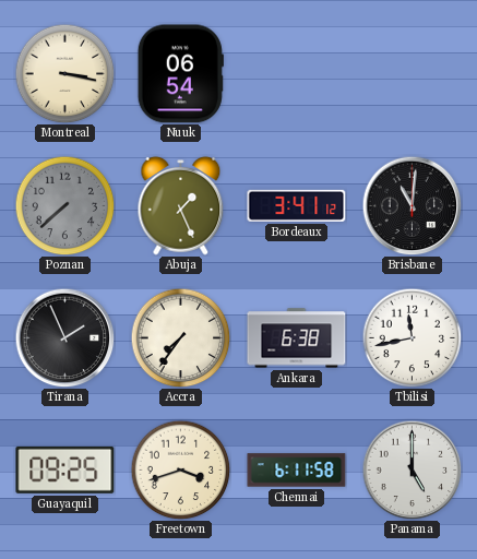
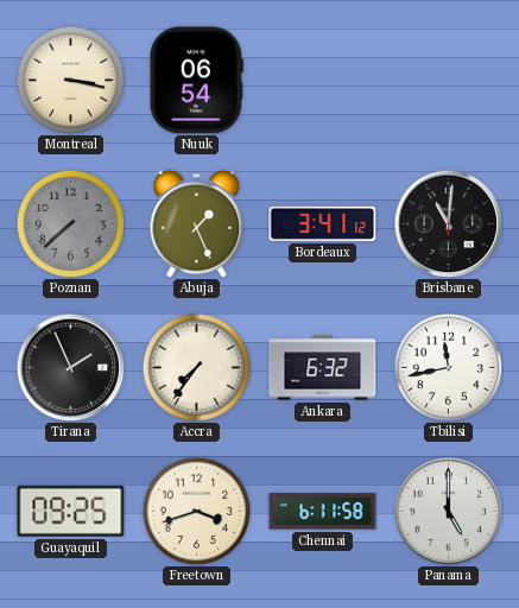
Ankara: 6:38 -> 6:32
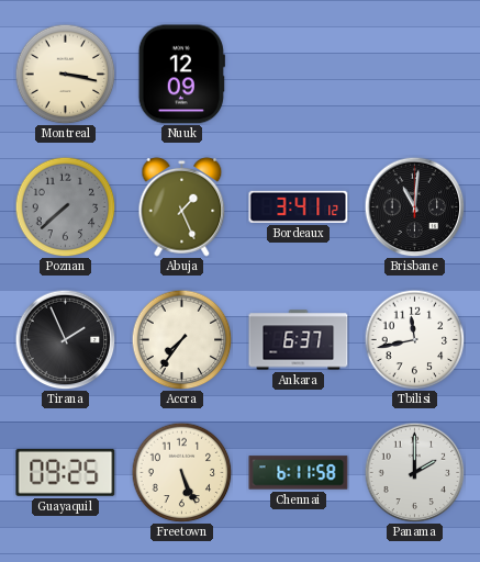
Nuuk: 06:54 -> 12:09
Ankara: 6:32 -> 6:37
Freetown: 3:42 -> 5:26
Panama: 5:00 -> 2:00
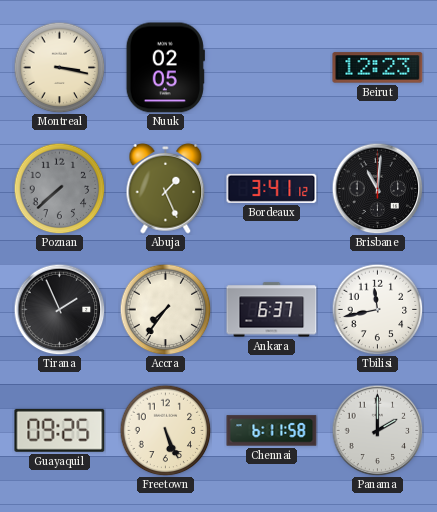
Nuuk: 12:09 -> 02:05
Beirut: none -> 12:23
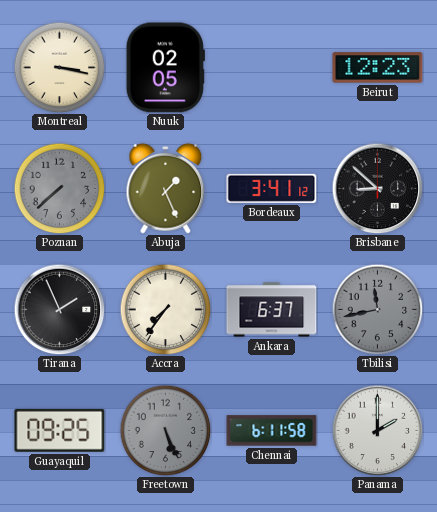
Brisbane: 11:01 -> 8:52
Tbilisi dial: white -> grey
Freetown dial: cream -> grey
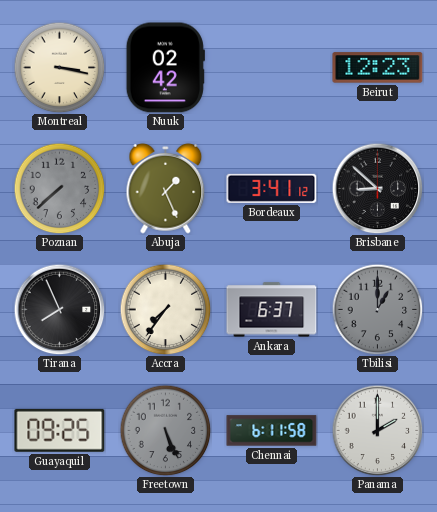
Nuuk: 02:05 -> 02:42
Tirana: 1:56 -> 7:56
Tbilisi: 11:43 -> 1:00
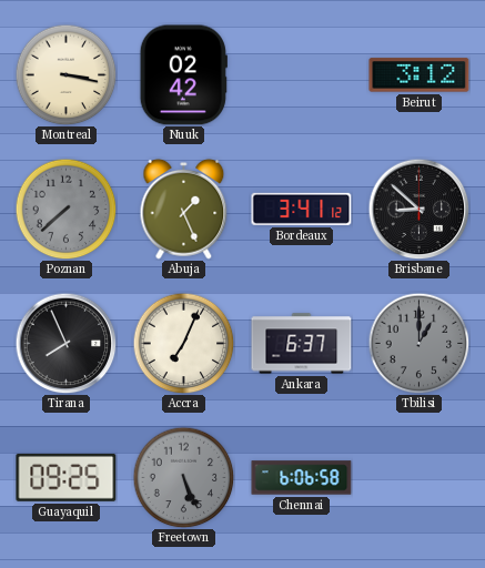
Beirut: 12:23 -> 3:12
Accra: 7:36 -> 7:04
Chennai: 6:11 -> 6:06
Panama: 2:00 -> none
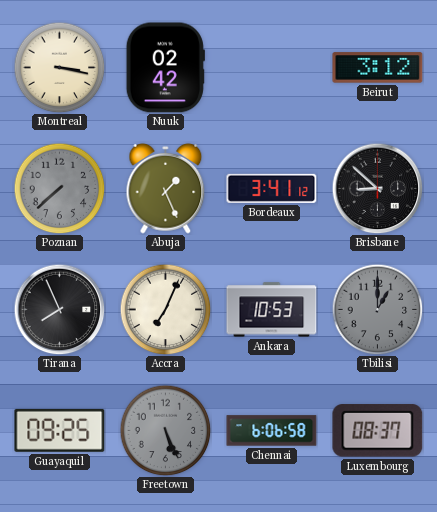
Ankara: 6:37 -> 10:53
Luxembourg: none -> 08:37
